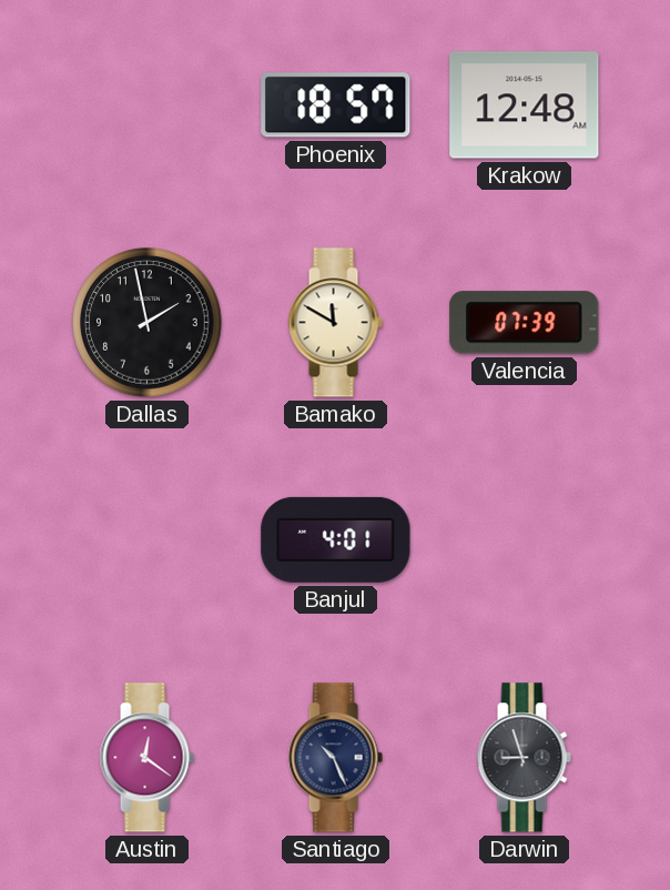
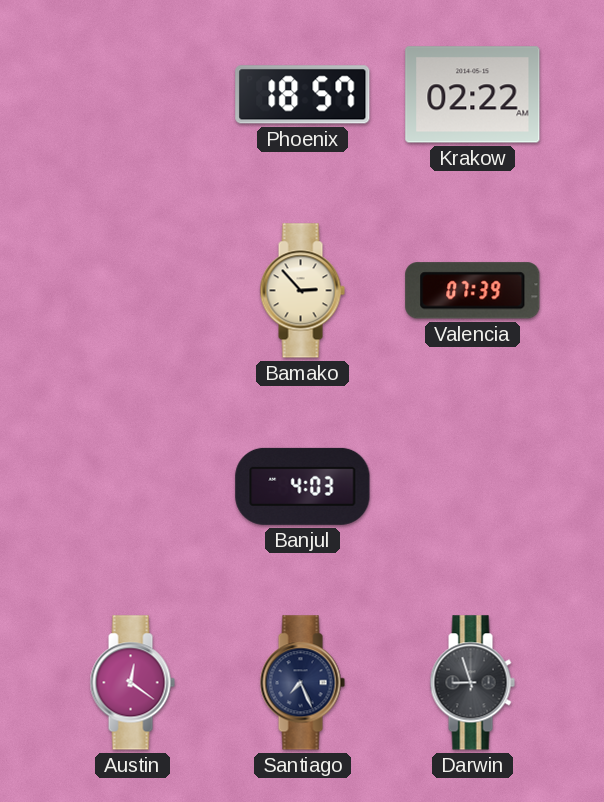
Krakow: 12:48 -> 02:22
Dallas: 1:58 -> none
Bamako: 11:50 -> 2:53
Banjul: 4:01 -> 4:03
Santiago: 10:26 -> 7:26
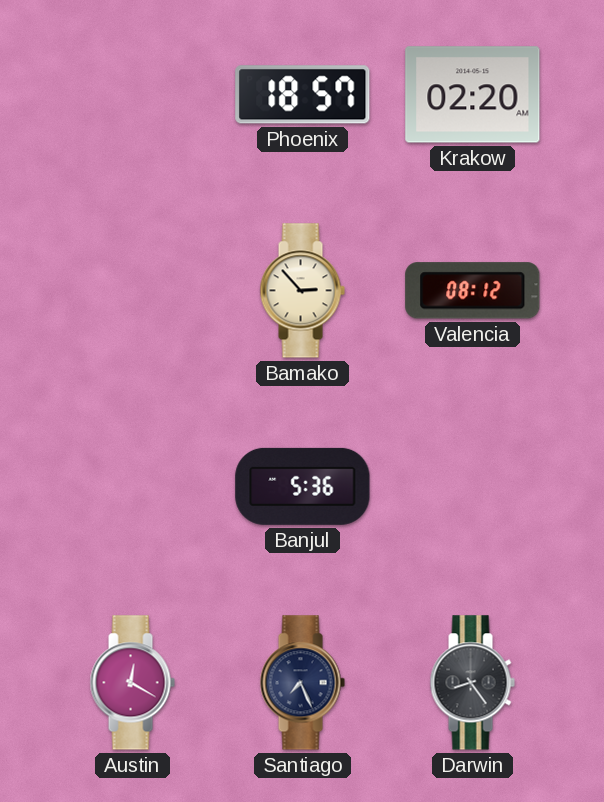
Krakow: 02:22 -> 02:20
Valencia: 07:39 -> 08:12
Banjul: 4:03 -> 5:36
Austin: 12:21 -> 12:20
Darwin: 8:57 -> 8:24
